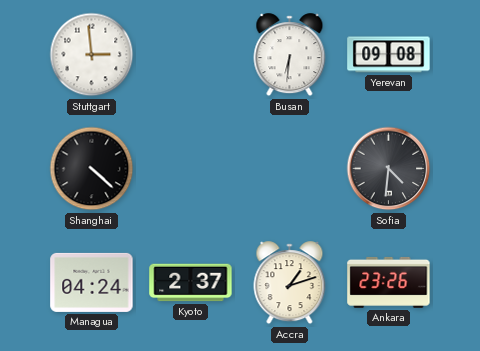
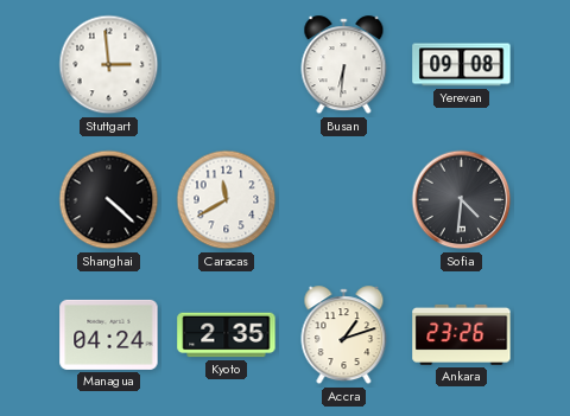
Caracas: none -> 11:40
Kyoto: 2:37 -> 2:35
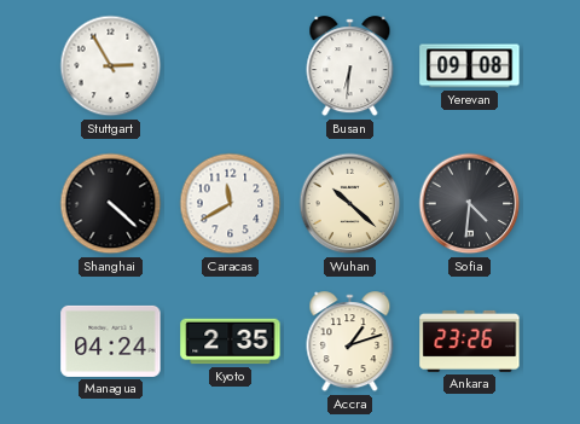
Stuttgart: 2:59 -> 2:55
Wuhan: none -> 10:22
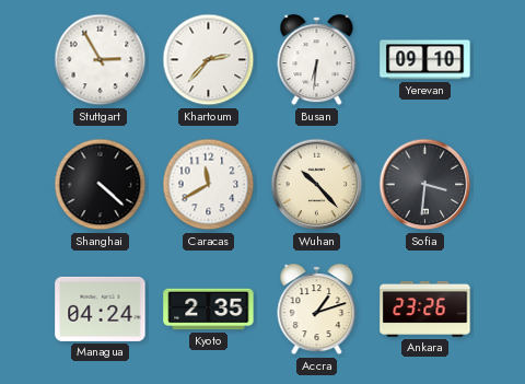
Khartoum: none -> 2:37
Yerevan: 09:08 -> 09:10
Wuhan: 10:22 -> 10:23
Sofia: 4:31 -> 3:31
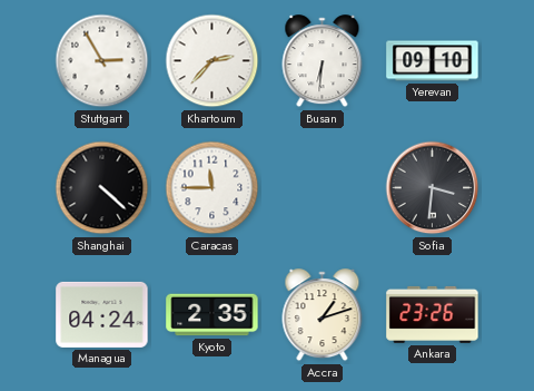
Caracas: 11:40 -> 11:45
Wuhan: 10:23 -> none
